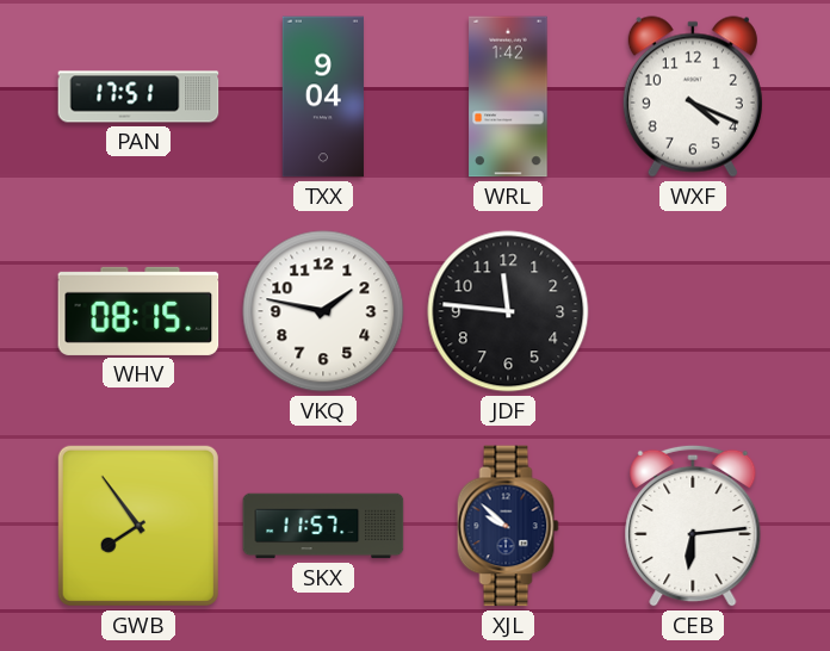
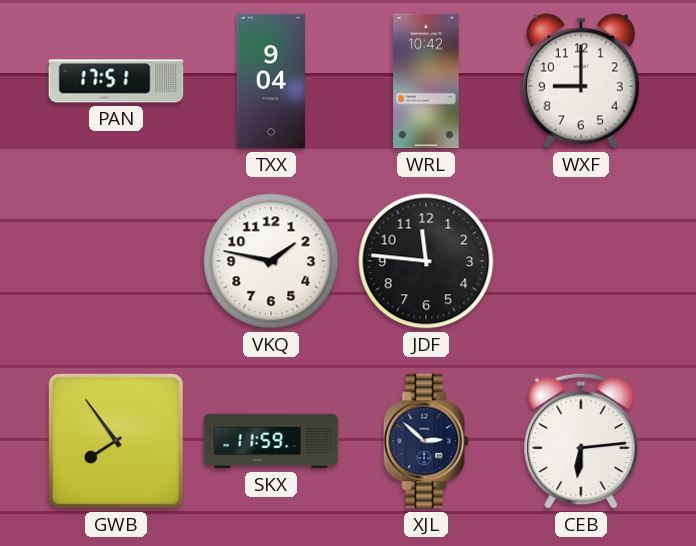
WRL: 1:42 -> 10:42
WXF: 4:19 -> 9:00
WHV: 08:15 -> none
SKX: 11:57 -> 11:59
XJL: 9:52 -> 2:52
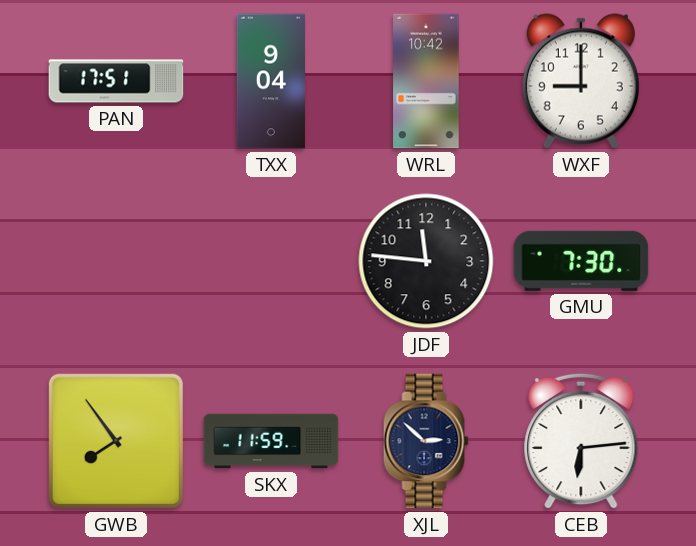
VKQ: 1:47 -> none
GMU: none -> 7:30
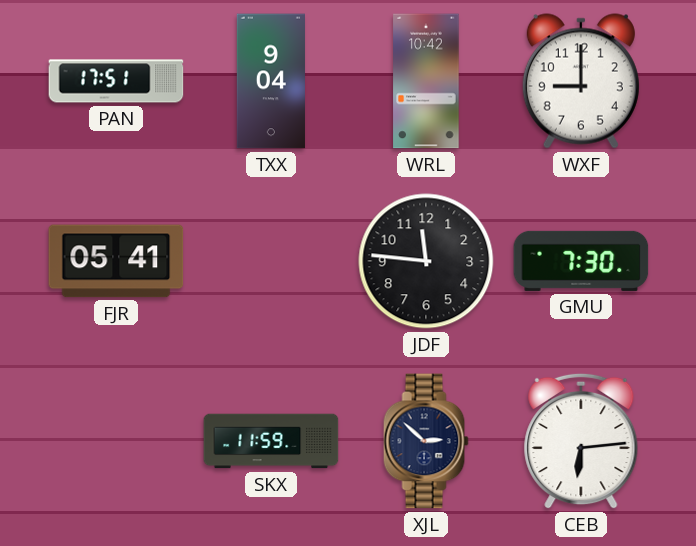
FJR: none -> 05:41
GWB: 7:54 -> none
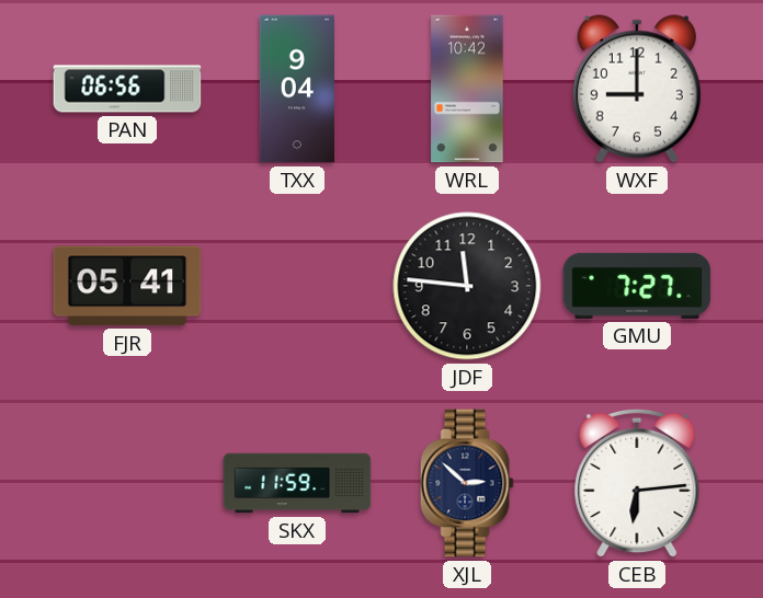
PAN: 17:51 -> 06:56
GMU: 7:30 -> 7:27
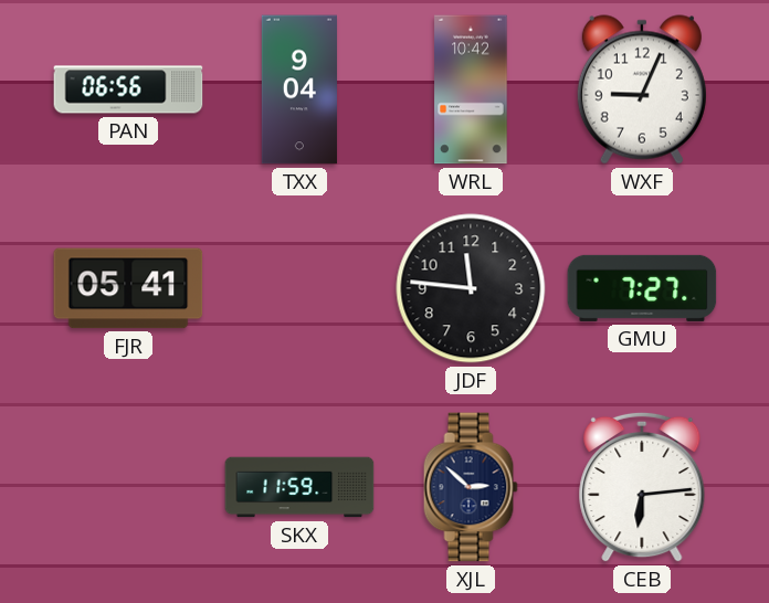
WXF: 9:00 -> 9:04
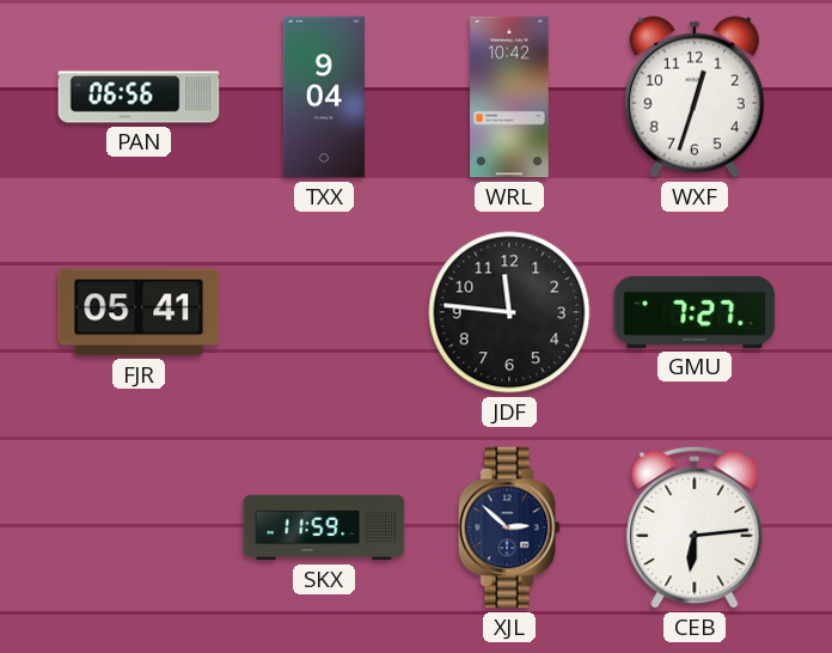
WXF: 9:04 -> 12:33
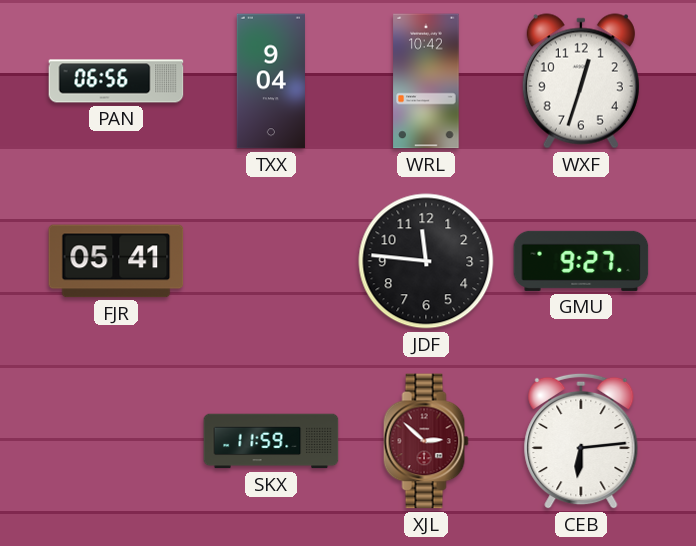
GMU: 7:27 -> 9:27
XJL dial: navy -> burgundy
